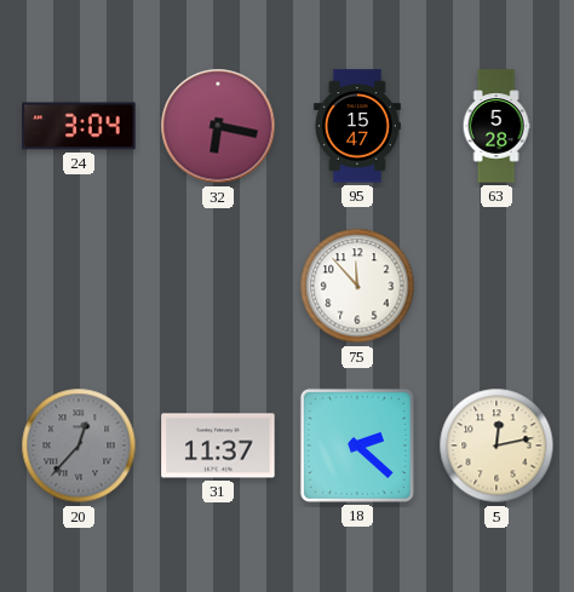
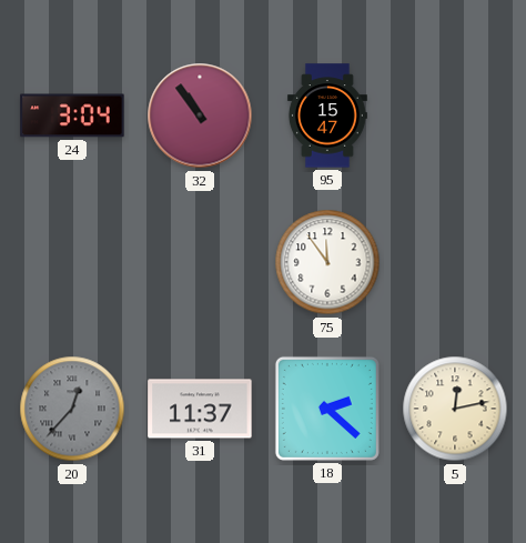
32: 6:17 -> 10:54
63: 5:28 -> none
75: 11:53 -> 11:54
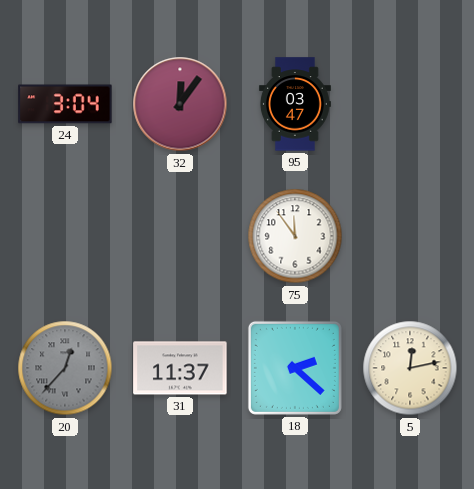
32: 10:54 -> 12:06
95: 15:47 -> 03:47
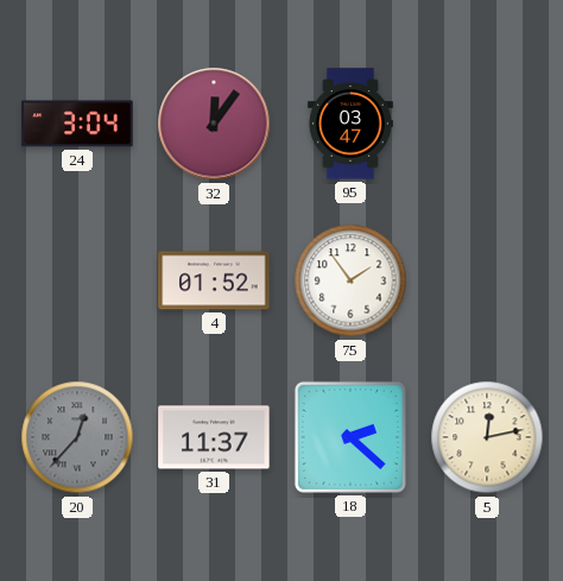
4: none -> 01:52
75: 11:54 -> 1:54
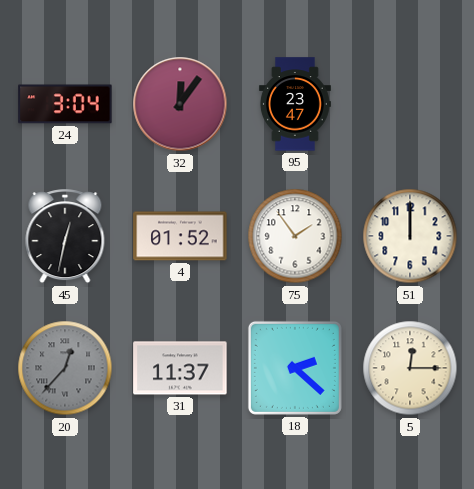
95: 03:47 -> 23:47
45: none -> 12:32
51: none -> 12:00
5: 12:13 -> 12:15
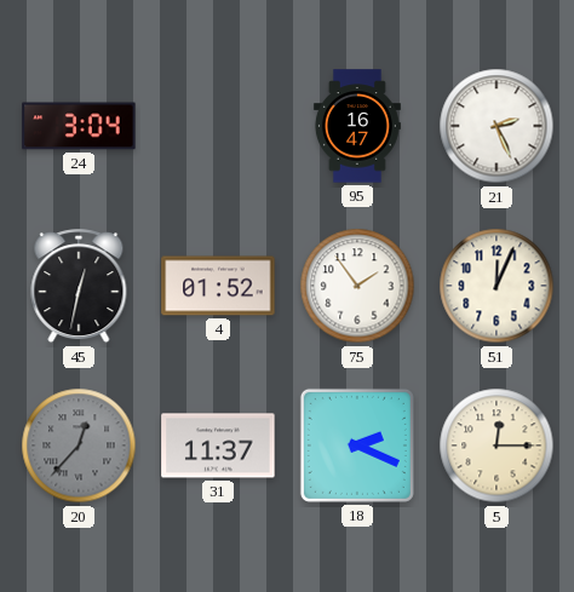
32: 12:06 -> none
95: 23:47 -> 16:47
21: none -> 2:26
51: 12:00 -> 12:04
18: 2:22 -> 2:19
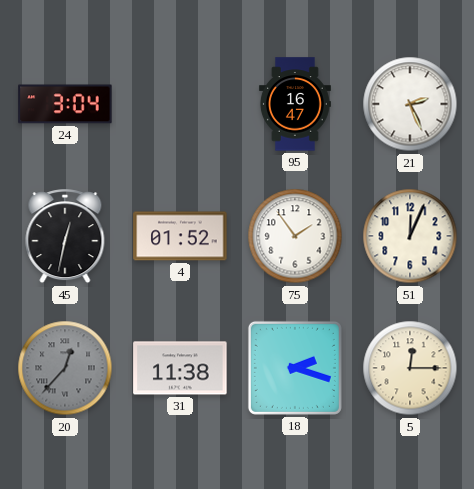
31: 11:37 -> 11:38
18: 2:19 -> 2:18
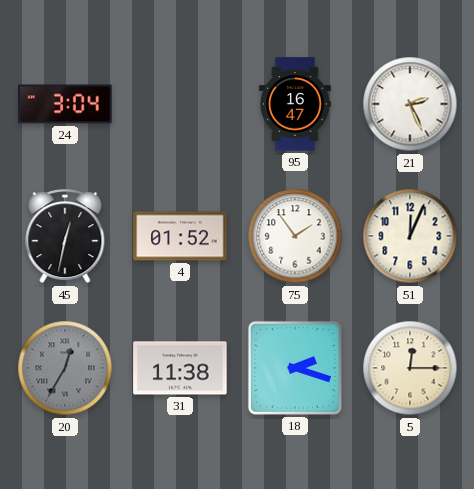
20: 12:37 -> 12:35
